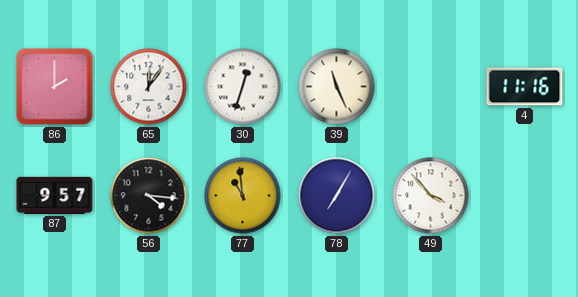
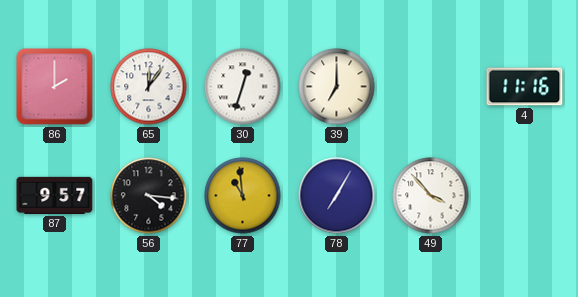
39: 11:26 -> 7:00
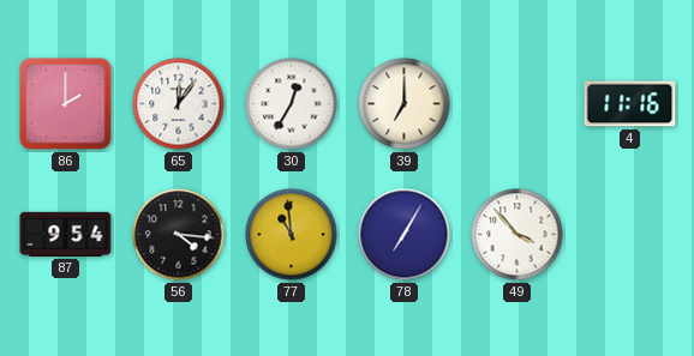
30: 12:33 -> 12:35
87: 9:57 -> 9:54
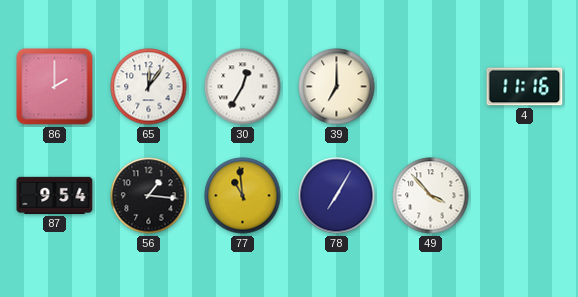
56: 4:16 -> 1:16
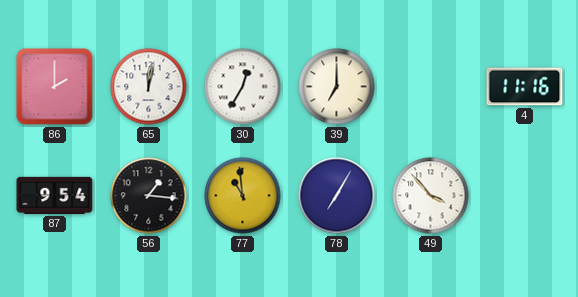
65: 12:06 -> 12:02
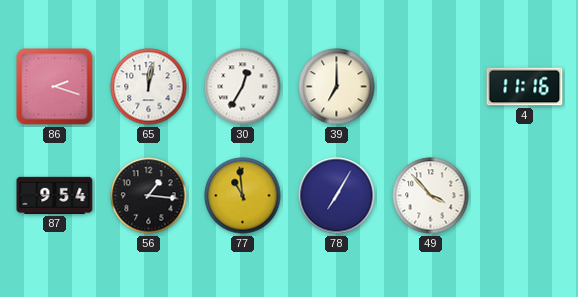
86: 2:00 -> 2:18
